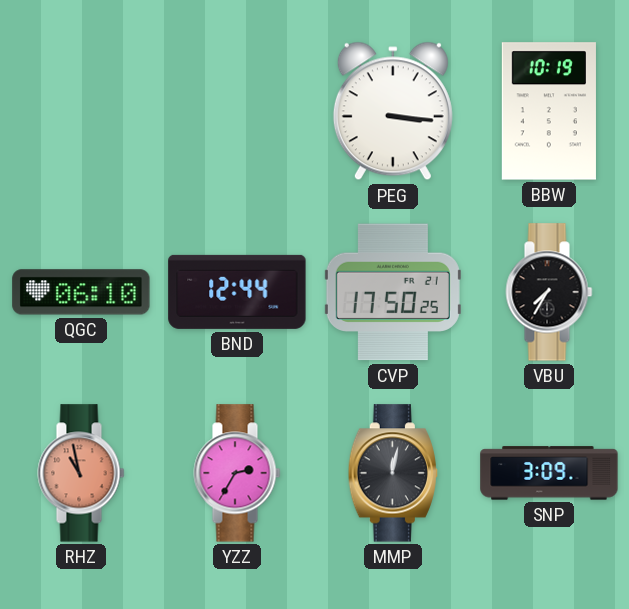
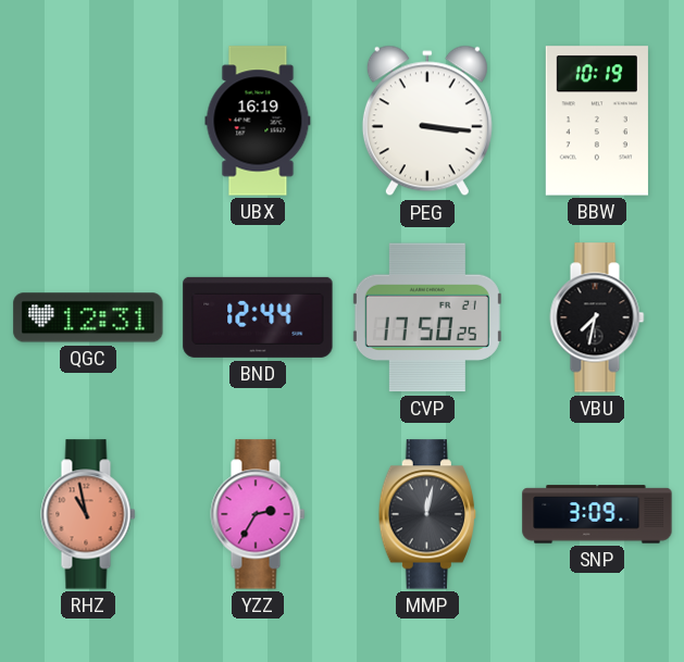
UBX: none -> 16:19
QGC: 06:10 -> 12:31
VBU: 7:35 -> 7:32
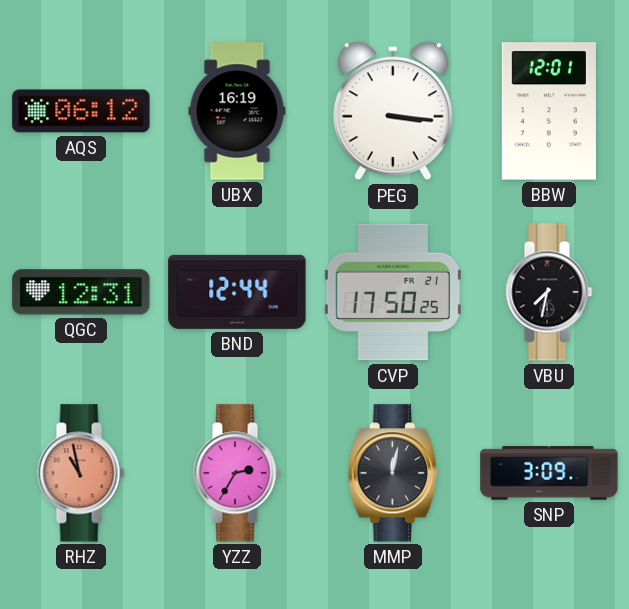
AQS: none -> 06:12
BBW: 10:19 -> 12:01
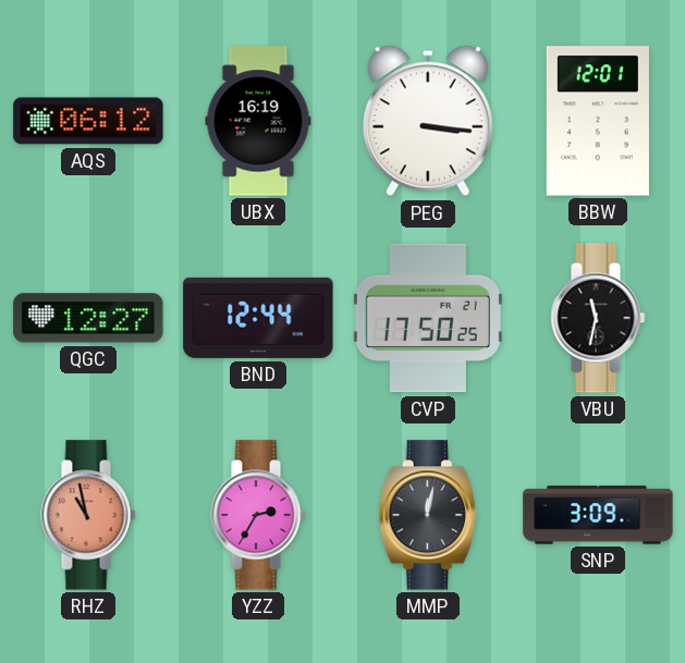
QGC: 12:31 -> 12:27
VBU: 7:32 -> 11:32
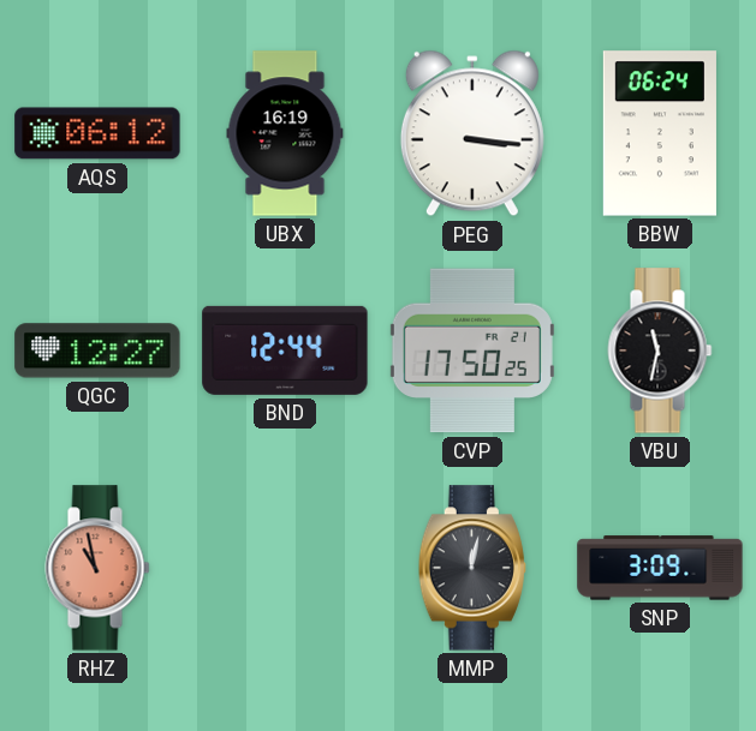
BBW: 12:01 -> 06:24
YZZ: 2:35 -> none
